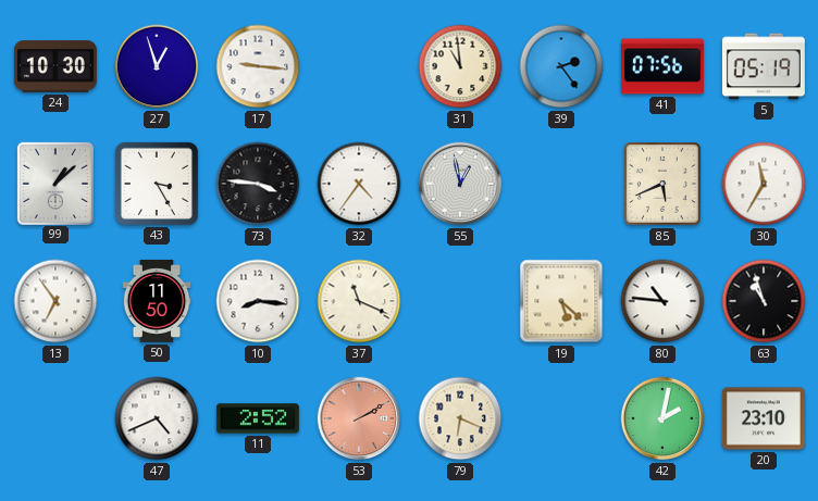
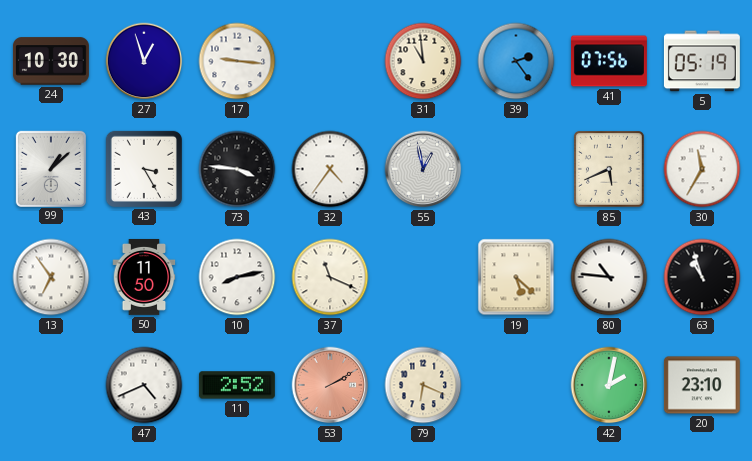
10: 8:16 -> 8:13
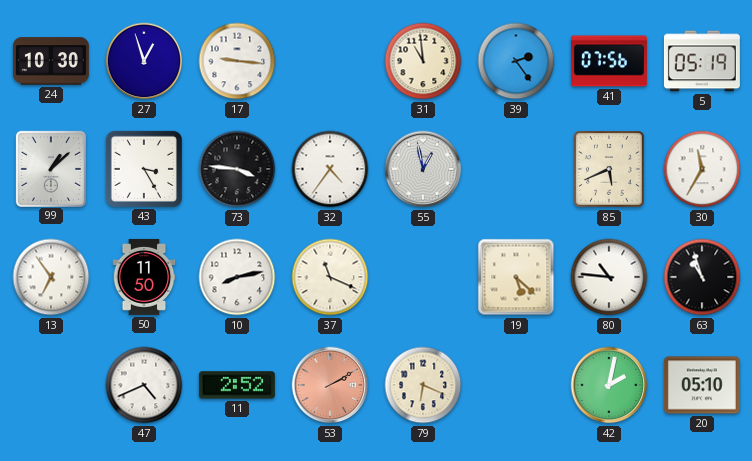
20: 23:10 -> 05:10
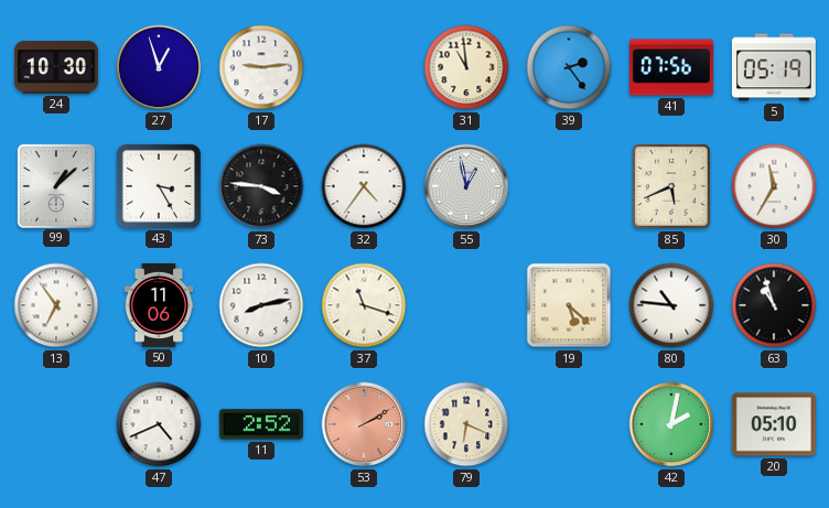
17: 9:16 -> 9:14
50: 11:50 -> 11:06
37: 11:19 -> 11:18
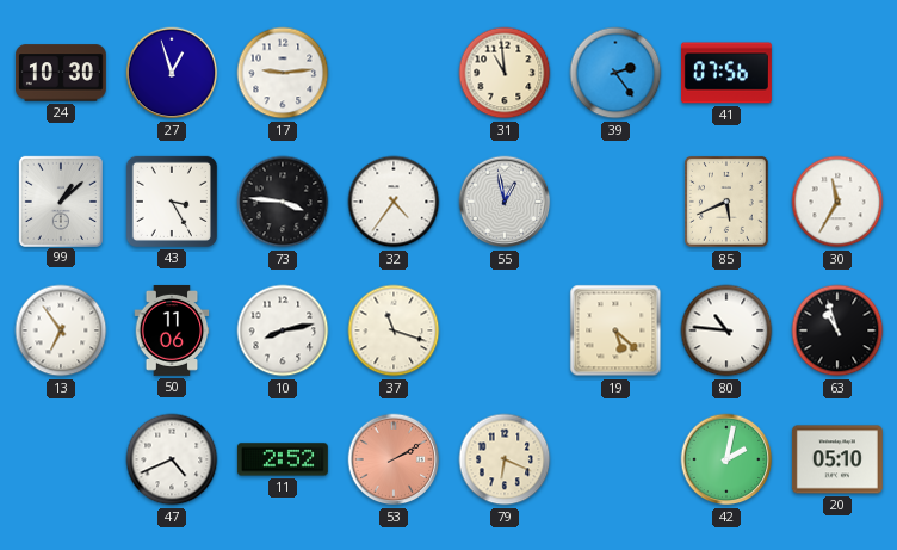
5: 05:19 -> none
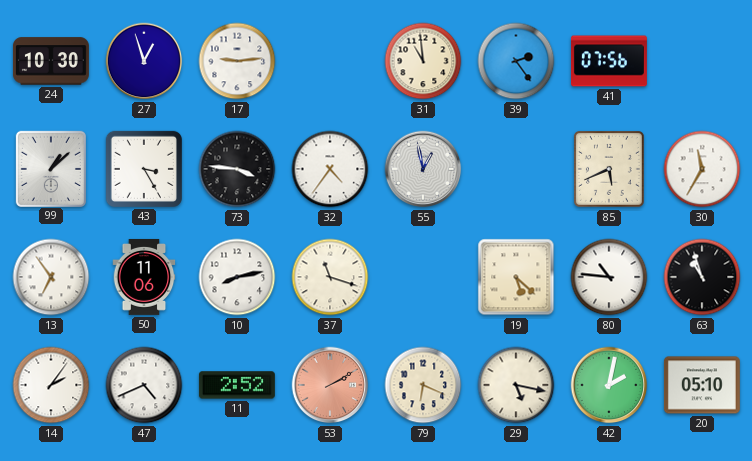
14: none -> 2:06
29: none -> 5:17
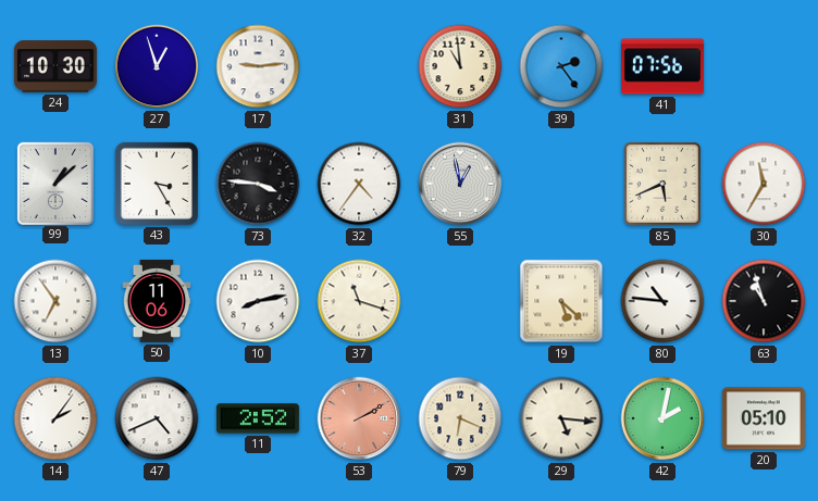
29: 5:17 -> 5:16
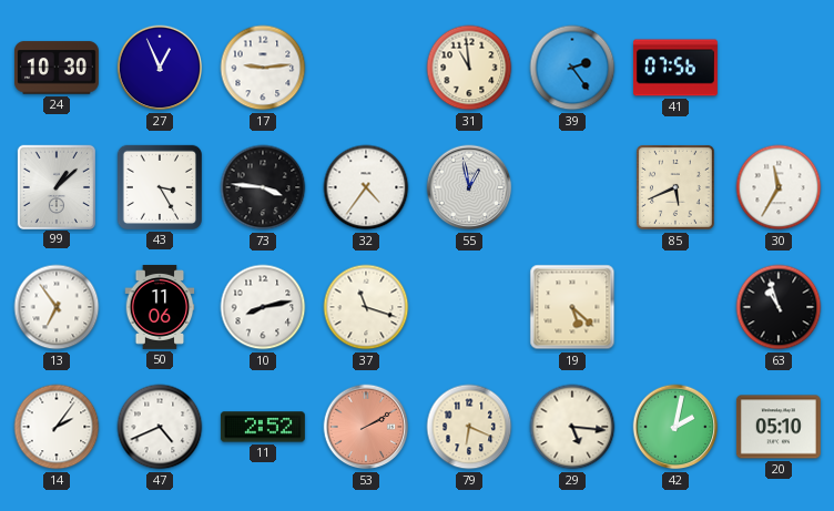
27: 12:57 -> 12:56
80: 10:46 -> none
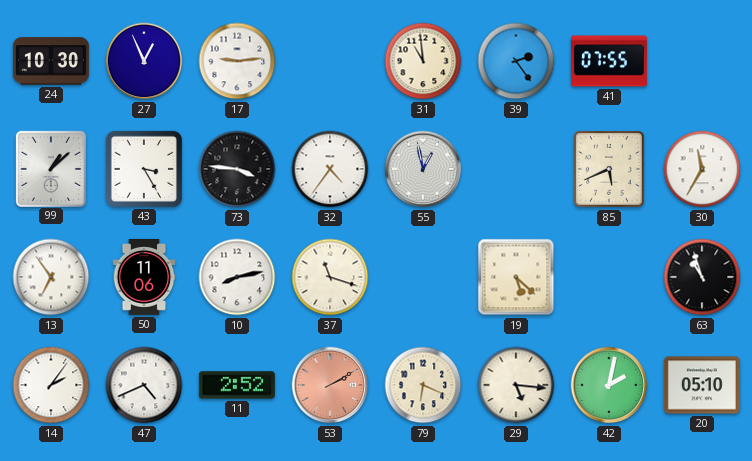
41: 07:56 -> 07:55
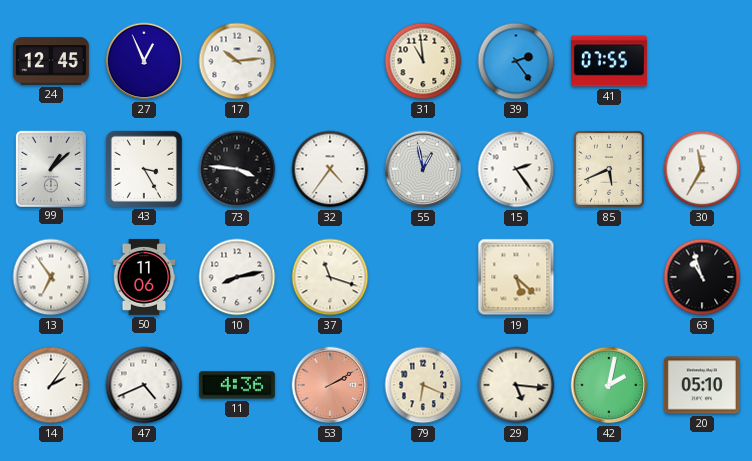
24: 10:30 -> 12:45
17: 9:14 -> 10:14
15: none -> 2:24
11: 2:52 -> 4:36
